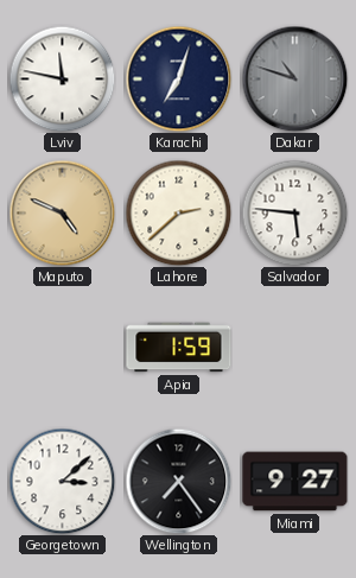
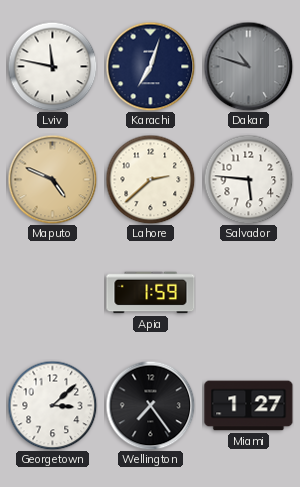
Miami: 9:27 -> 1:27
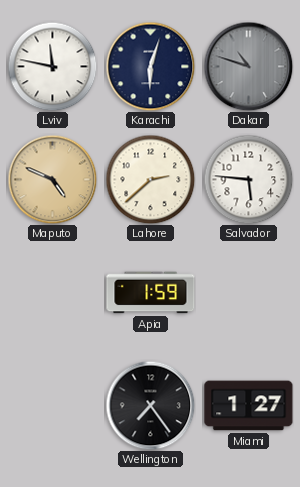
Karachi: 7:03 -> 6:03
Georgetown: 3:08 -> none
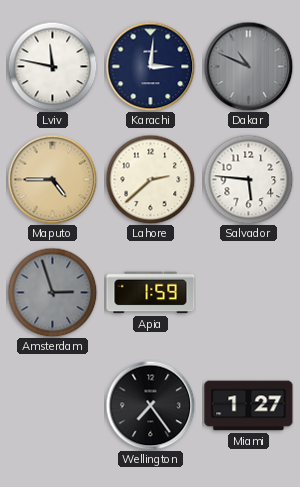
Karachi: 6:03 -> 3:01
Dakar: 10:48 -> 10:49
Maputo: 4:49 -> 4:45
Amsterdam: none -> 2:57
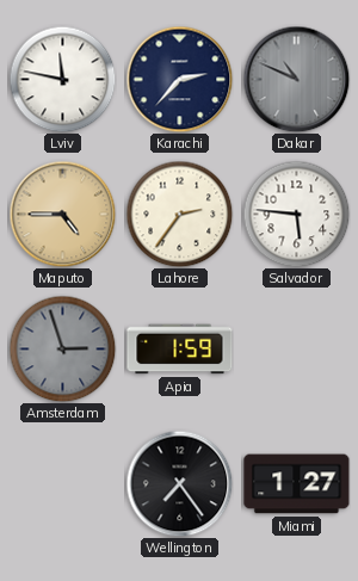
Karachi: 3:01 -> 2:37
Lahore: 2:38 -> 2:36
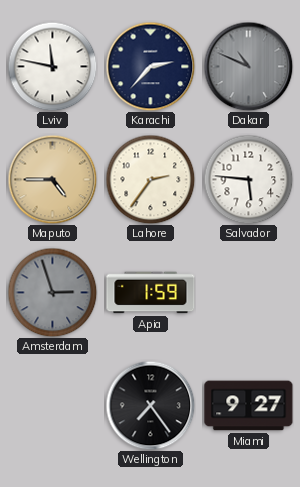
Miami: 1:27 -> 9:27
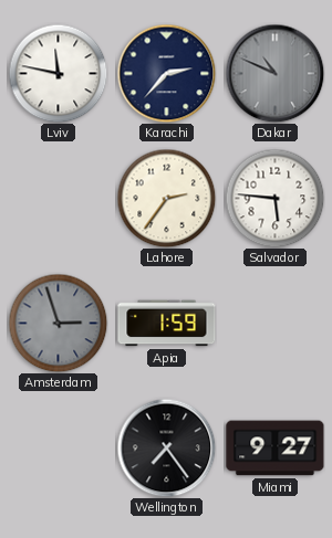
Maputo: 4:45 -> none
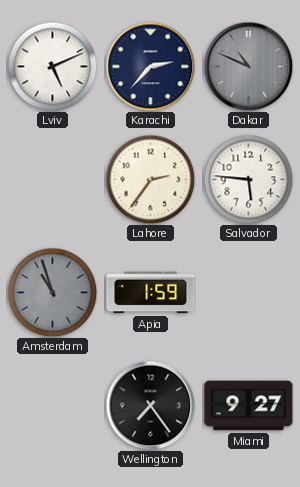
Lviv: 11:47 -> 5:11
Amsterdam: 2:57 -> 10:57
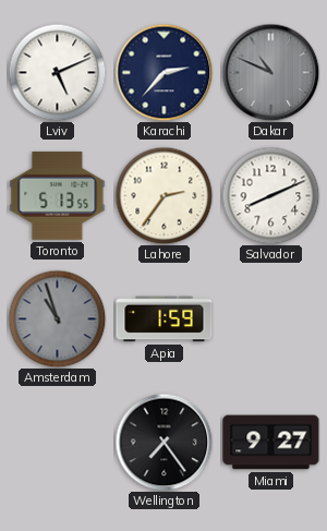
Toronto: none -> 5:13
Salvador: 5:46 -> 8:11
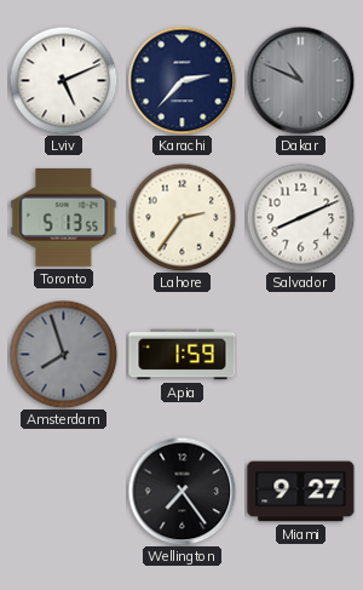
Amsterdam: 10:57 -> 7:57
